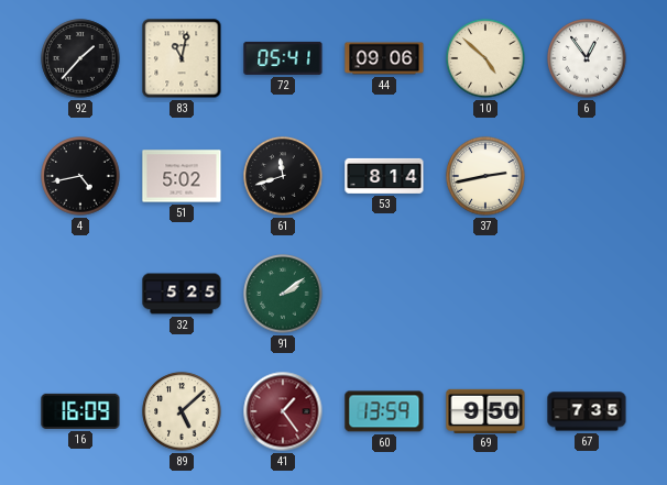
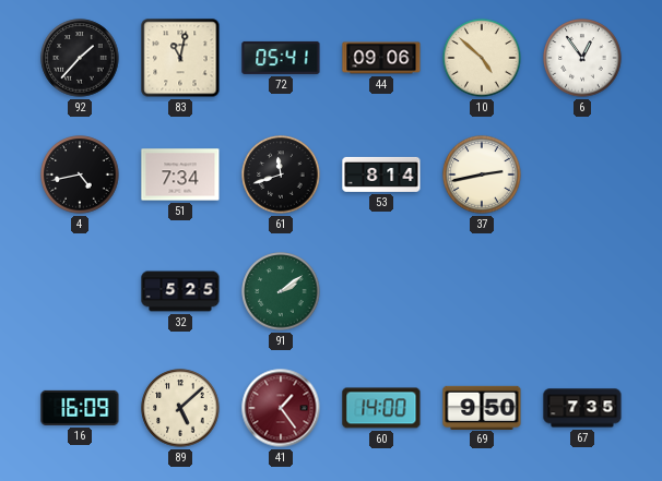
51: 5:02 -> 7:34
60: 13:59 -> 14:00
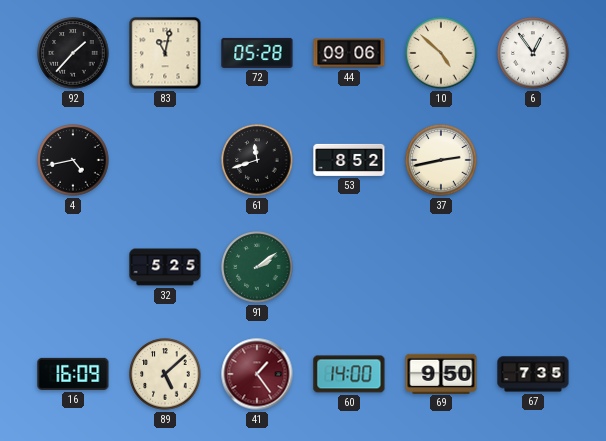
72: 05:41 -> 05:28
51: 7:34 -> none
53: 8:14 -> 8:52
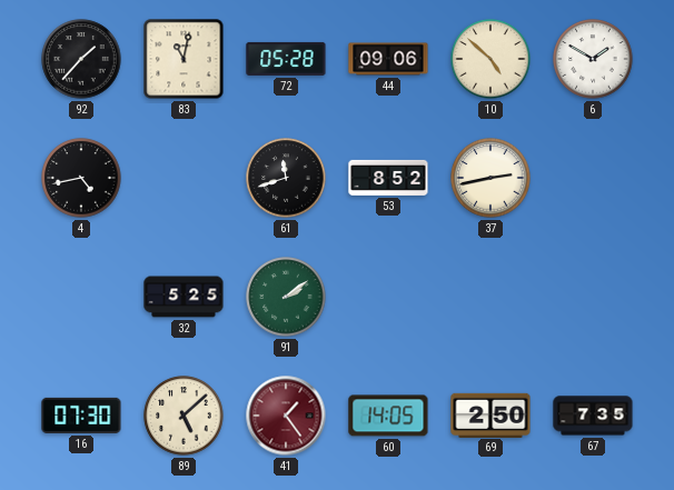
6: 12:54 -> 1:50
16: 16:09 -> 07:30
60: 14:00 -> 14:05
69: 9:50 -> 2:50
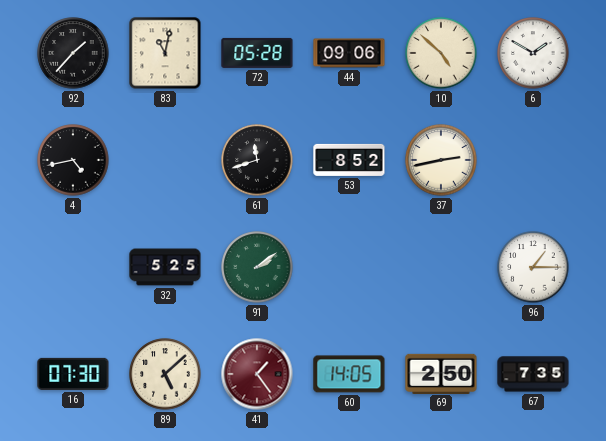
96: none -> 1:15
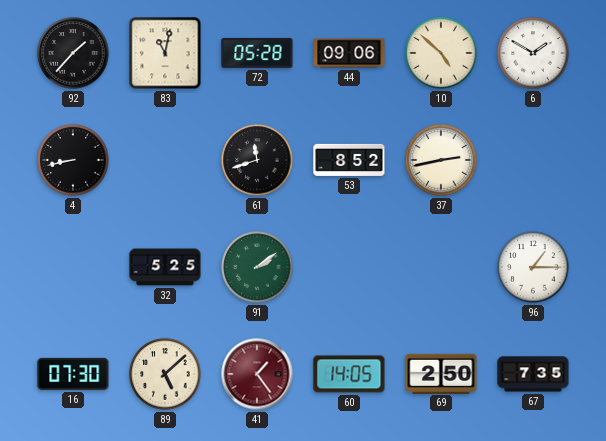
4: 4:43 -> 8:43
